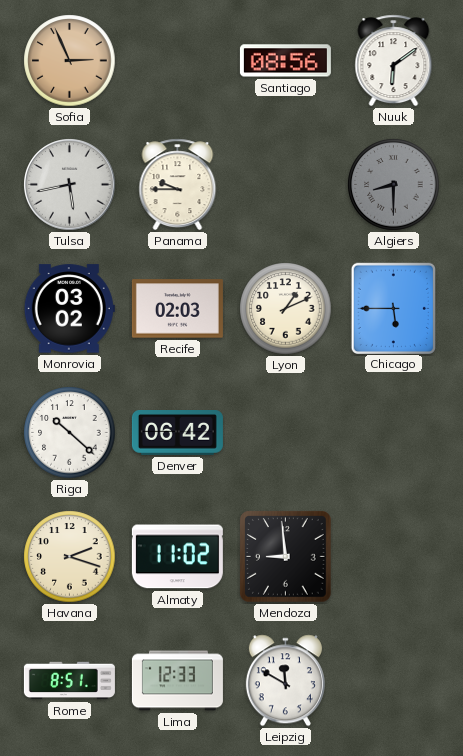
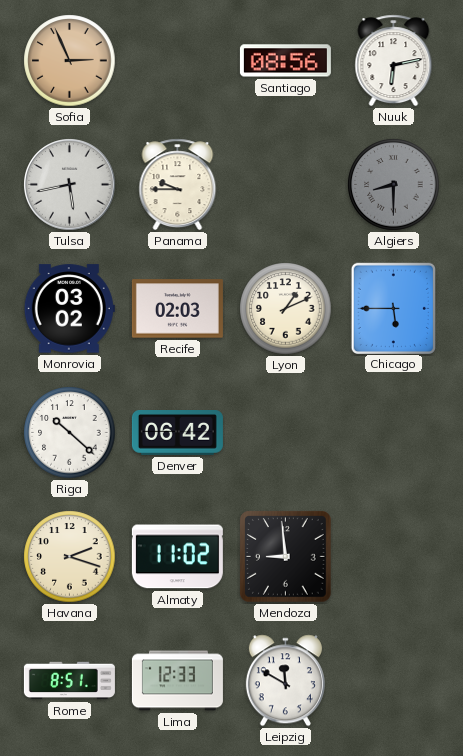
Nuuk: 6:09 -> 6:13
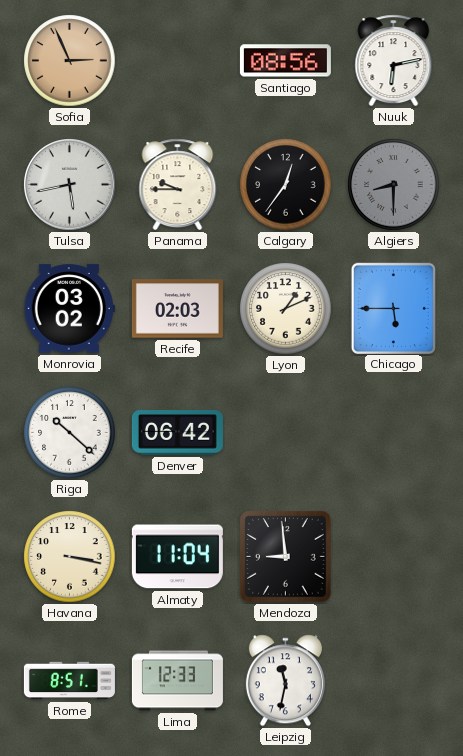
Calgary: none -> 12:36
Havana: 2:18 -> 3:17
Almaty: 11:02 -> 11:04
Leipzig: 11:50 -> 11:32
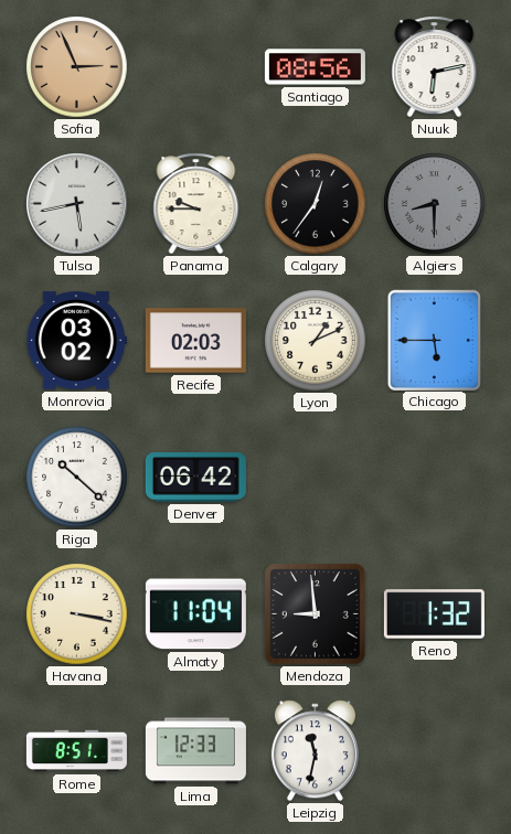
Reno: none -> 1:32
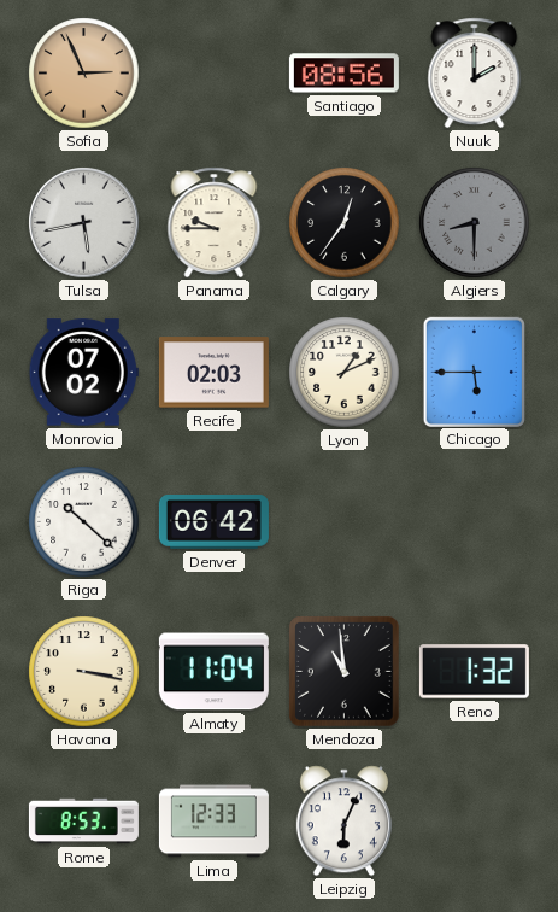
Nuuk: 6:13 -> 2:00
Monrovia: 03:02 -> 07:02
Mendoza: 8:59 -> 10:59
Rome: 8:51 -> 8:53
Leipzig: 11:32 -> 6:04
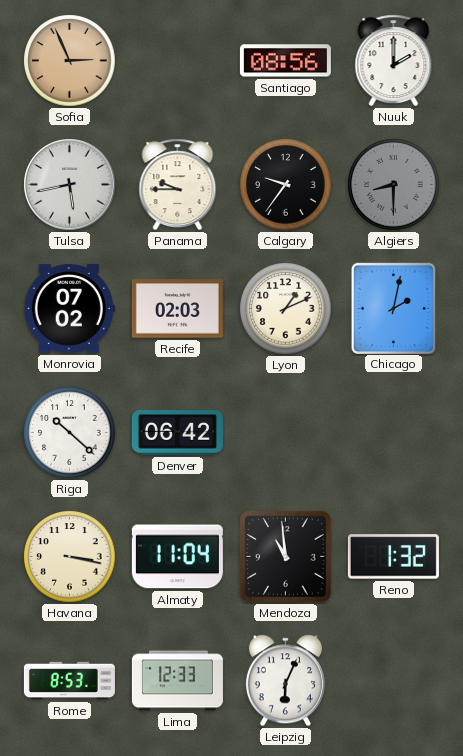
Calgary: 12:36 -> 9:36
Chicago: 5:45 -> 2:02
